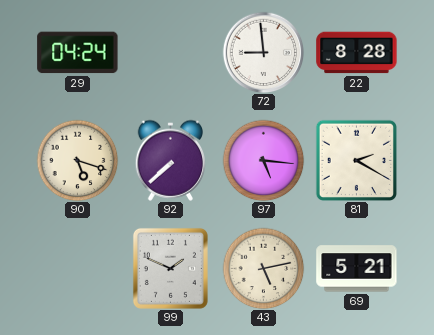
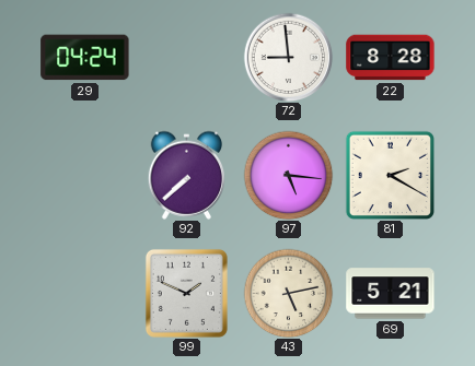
90: 5:18 -> none
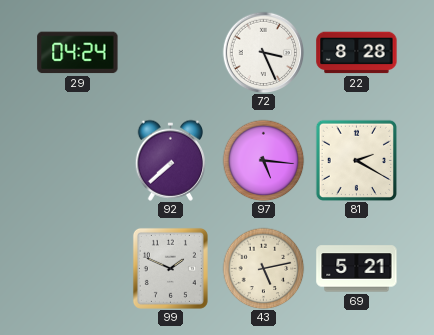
72: 8:59 -> 3:26
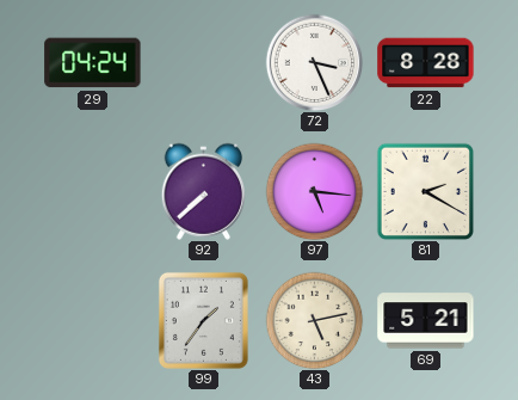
99: 1:49 -> 1:36
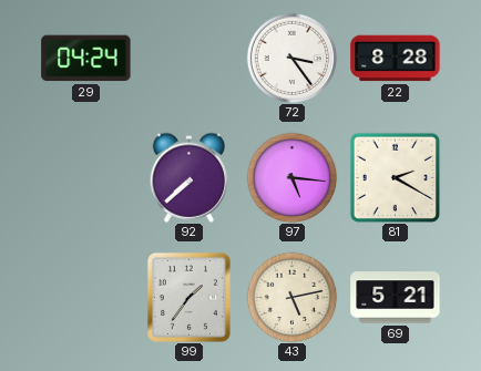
72: 3:26 -> 3:24
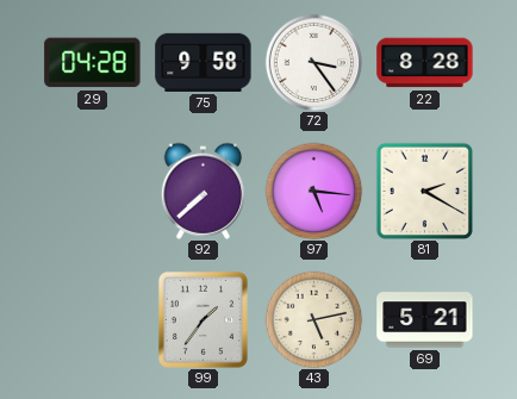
29: 04:24 -> 04:28
75: none -> 9:58
